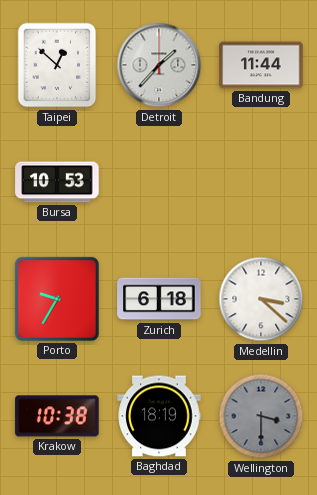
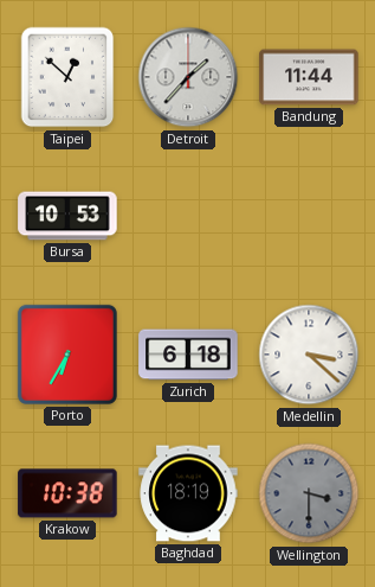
Porto: 9:35 -> 6:35
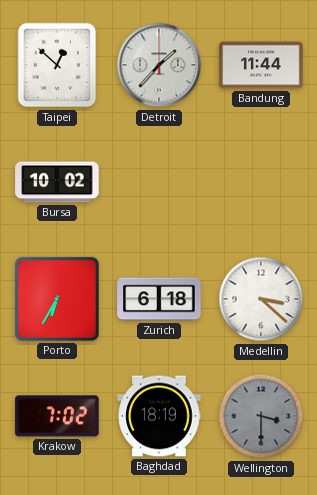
Bursa: 10:53 -> 10:02
Krakow: 10:38 -> 7:02
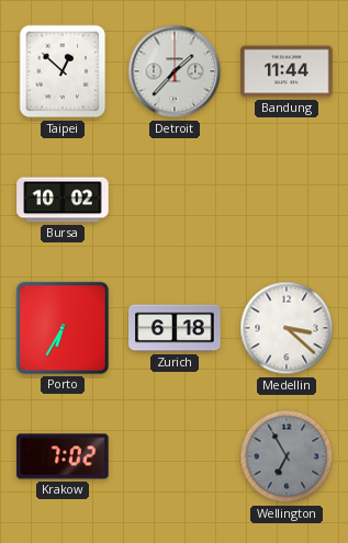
Baghdad: 18:19 -> none
Wellington: 3:30 -> 6:55
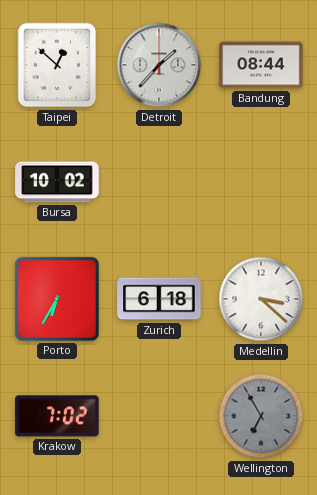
Bandung: 11:44 -> 08:44
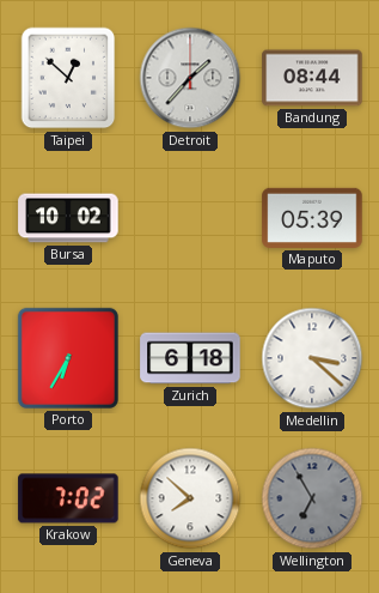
Maputo: none -> 05:39
Geneva: none -> 7:52
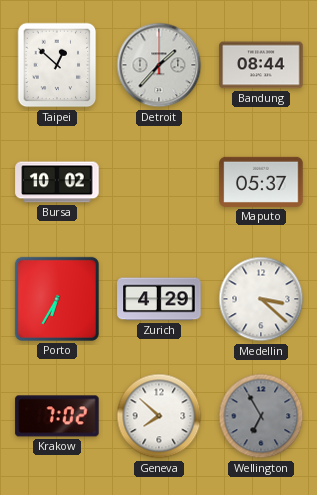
Maputo: 05:39 -> 05:37
Zurich: 6:18 -> 4:29
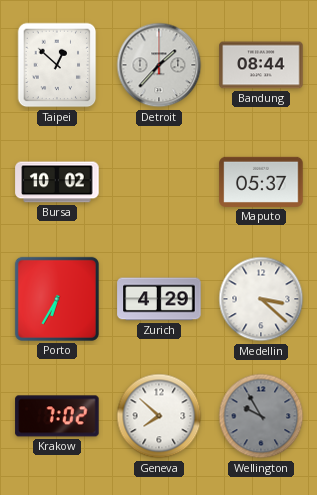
Wellington: 6:55 -> 9:55
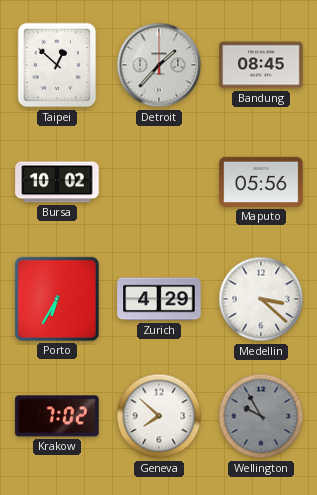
Bandung: 08:44 -> 08:45
Maputo: 05:37 -> 05:56
